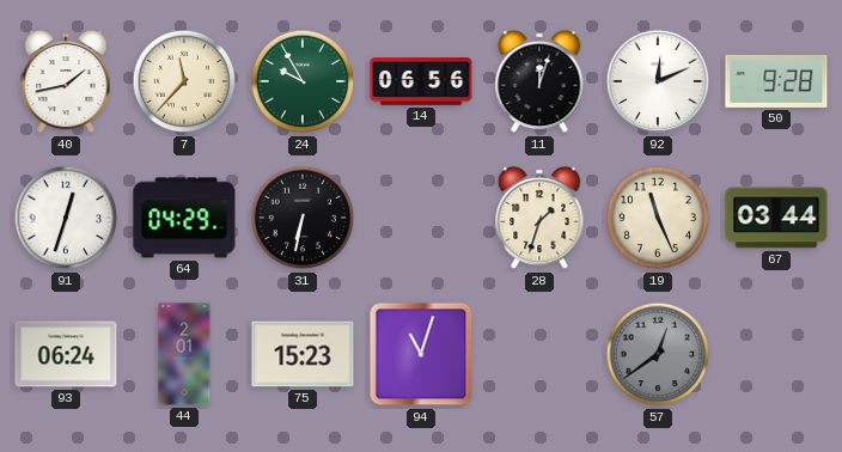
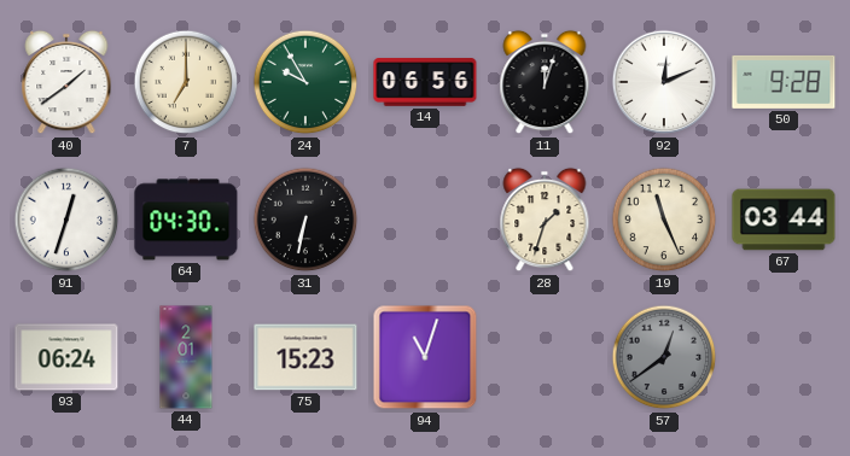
40: 1:43 -> 1:39
7: 11:37 -> 7:00
64: 04:29 -> 04:30
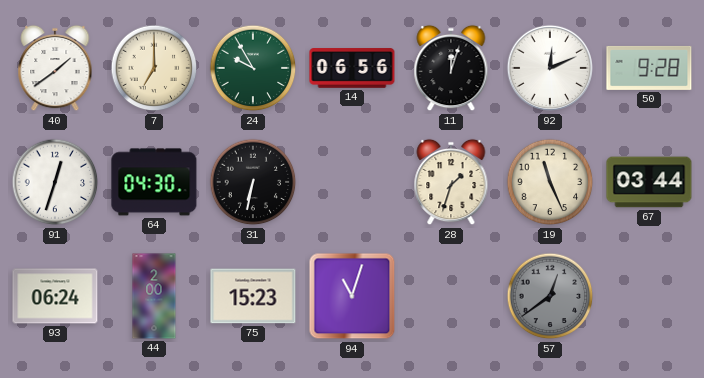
44: 2:01 -> 2:00
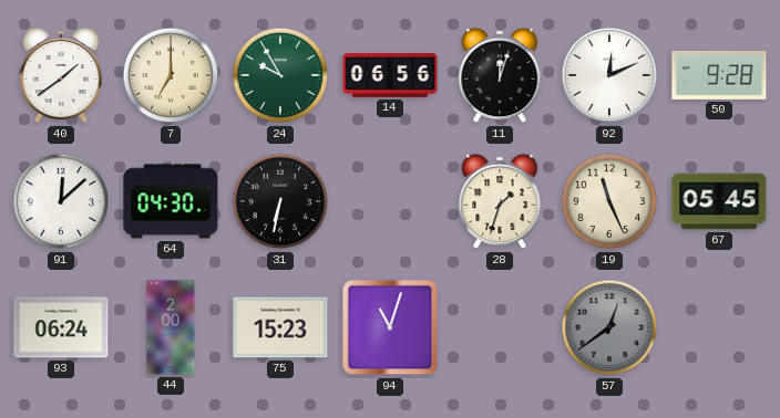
91: 12:33 -> 12:08
67: 03:44 -> 05:45
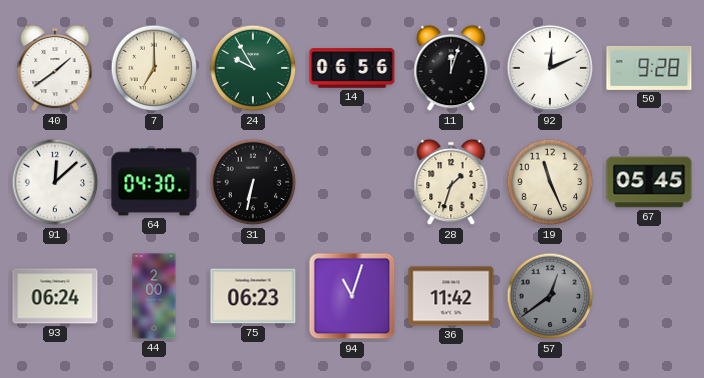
75: 15:23 -> 06:23
36: none -> 11:42
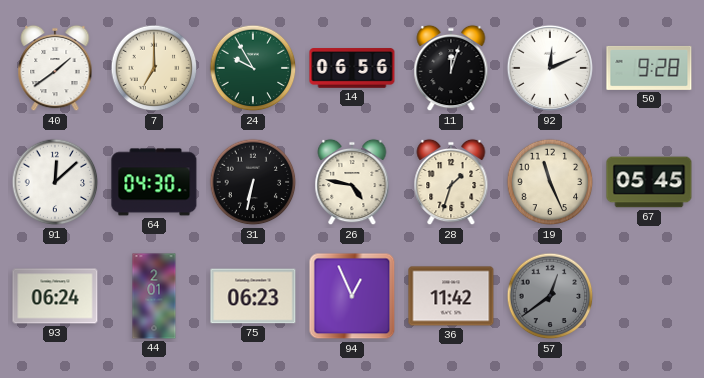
26: none -> 4:47
44: 2:00 -> 2:01
94: 11:03 -> 12:56
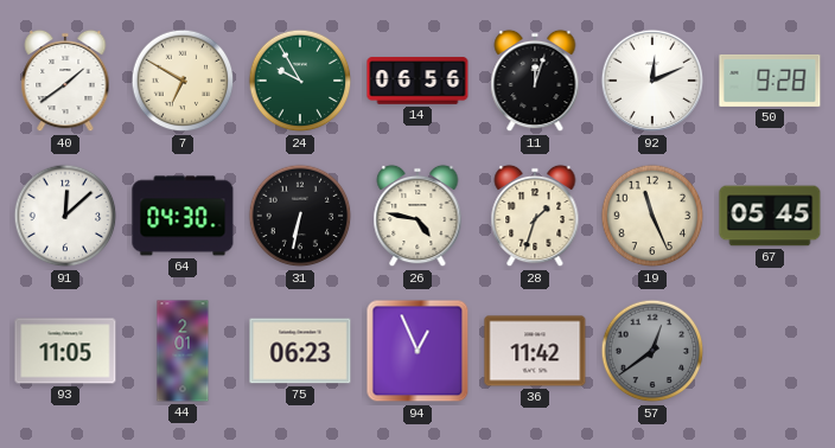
7: 7:00 -> 6:50
93: 06:24 -> 11:05
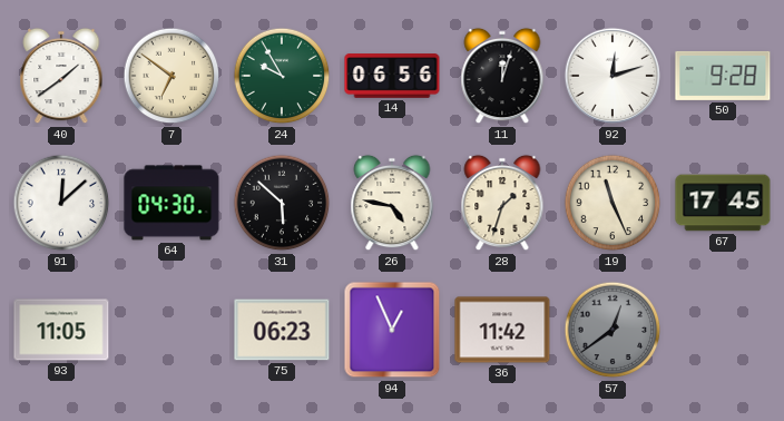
7: 6:50 -> 6:51
92: 12:11 -> 12:12
31: 6:32 -> 5:52
67: 05:45 -> 17:45
44: 2:01 -> none
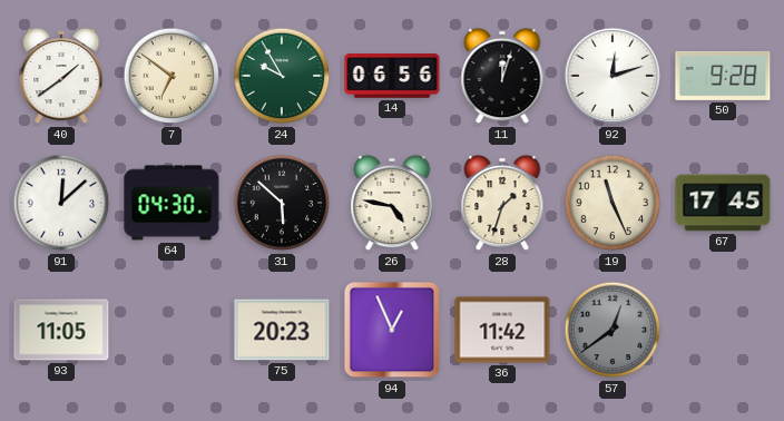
75: 06:23 -> 20:23
